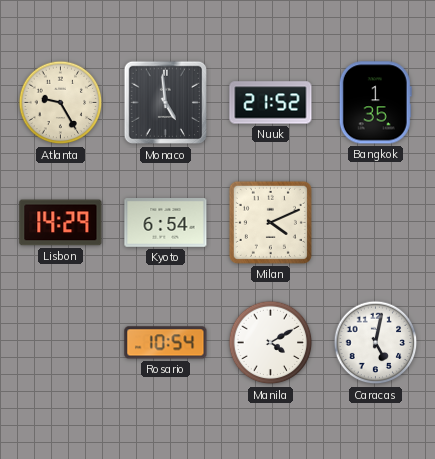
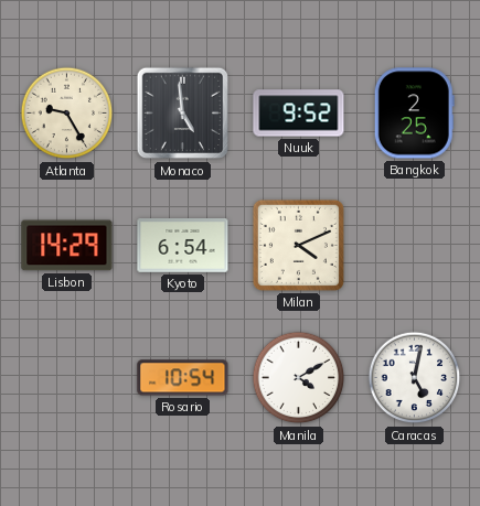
Nuuk: 21:52 -> 9:52
Bangkok: 1:35 -> 2:25
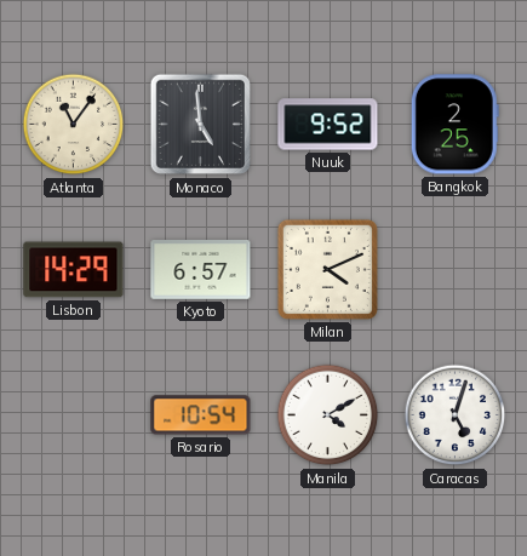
Atlanta: 9:25 -> 11:06
Kyoto: 6:54 -> 6:57
Caracas: 5:02 -> 5:03
